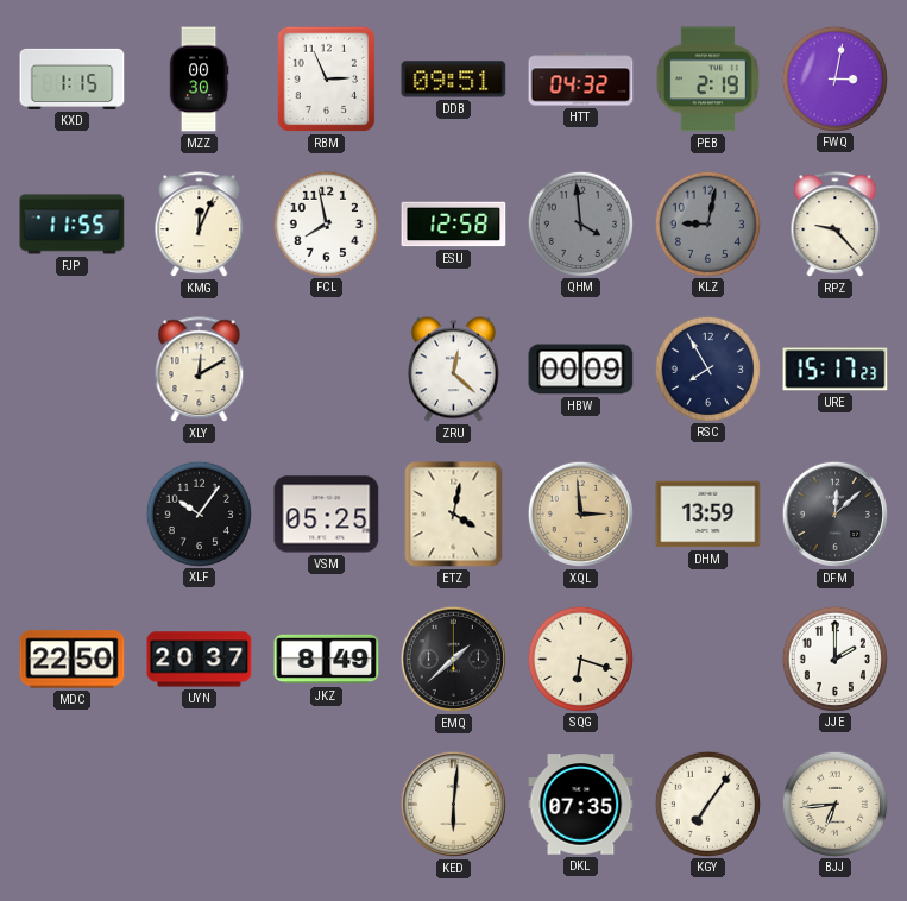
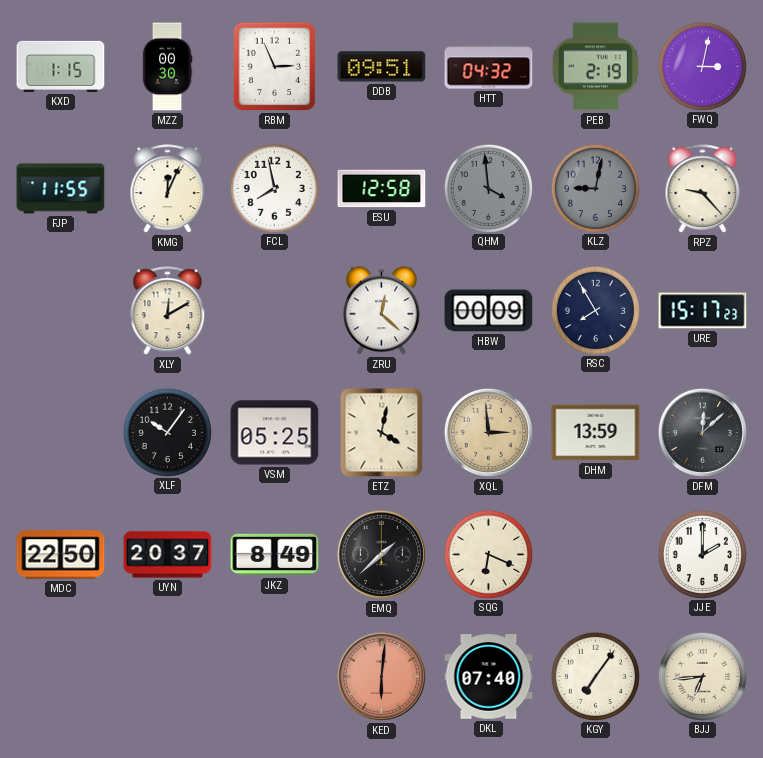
SQG: 6:18 -> 6:19
KED dial: cream -> salmon
DKL: 07:35 -> 07:40
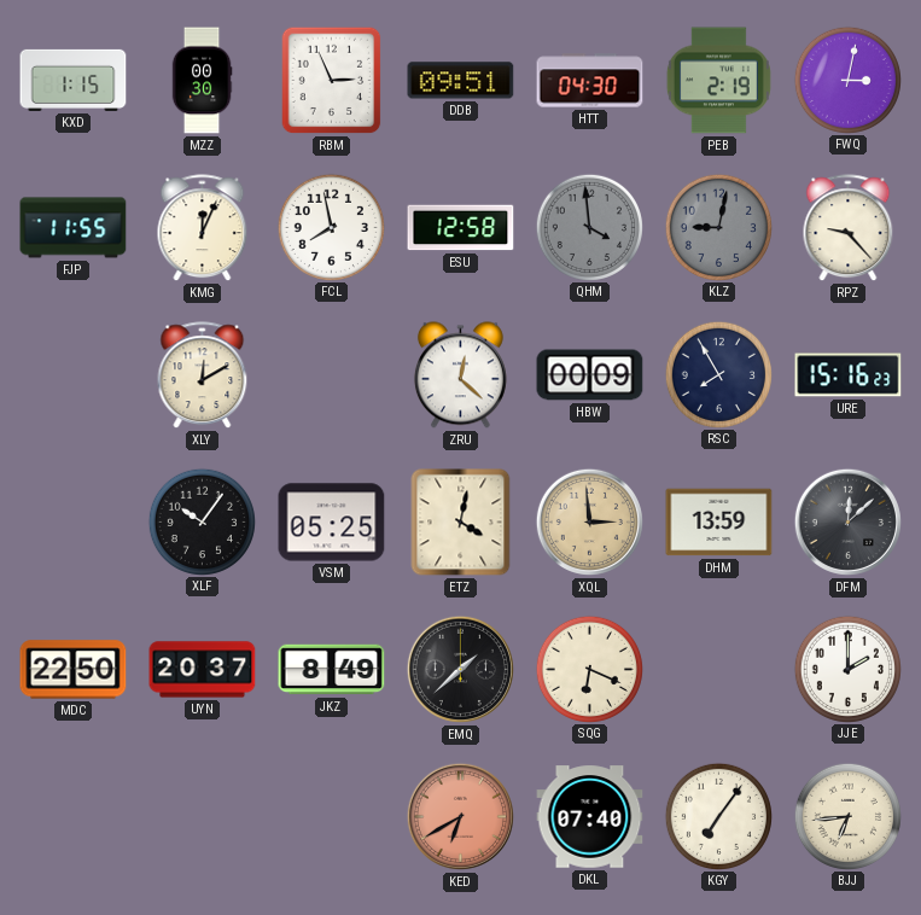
HTT: 04:32 -> 04:30
URE: 15:17 -> 15:16
KED: 6:01 -> 6:40
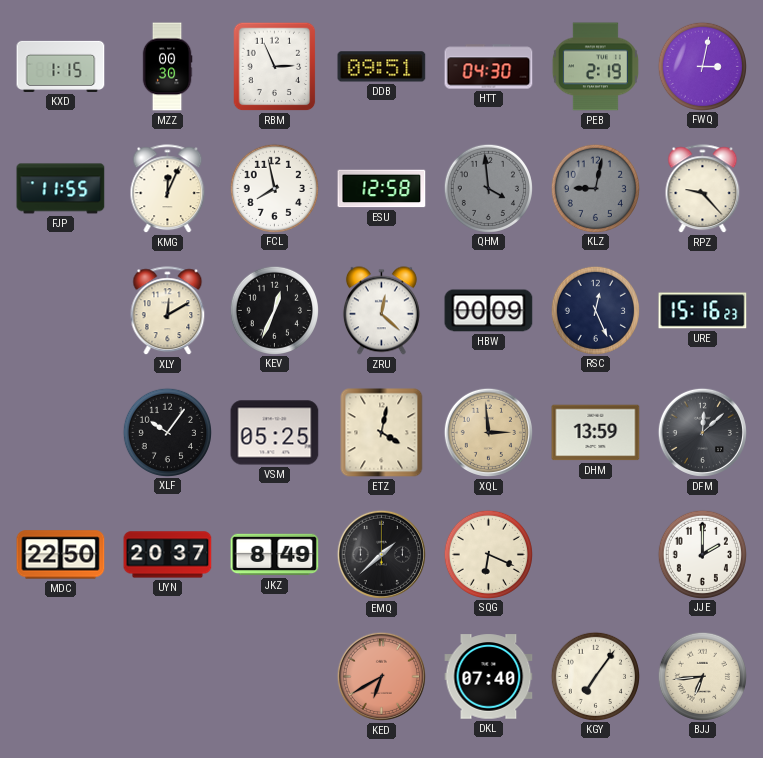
KEV: none -> 12:34
RSC: 7:55 -> 12:26
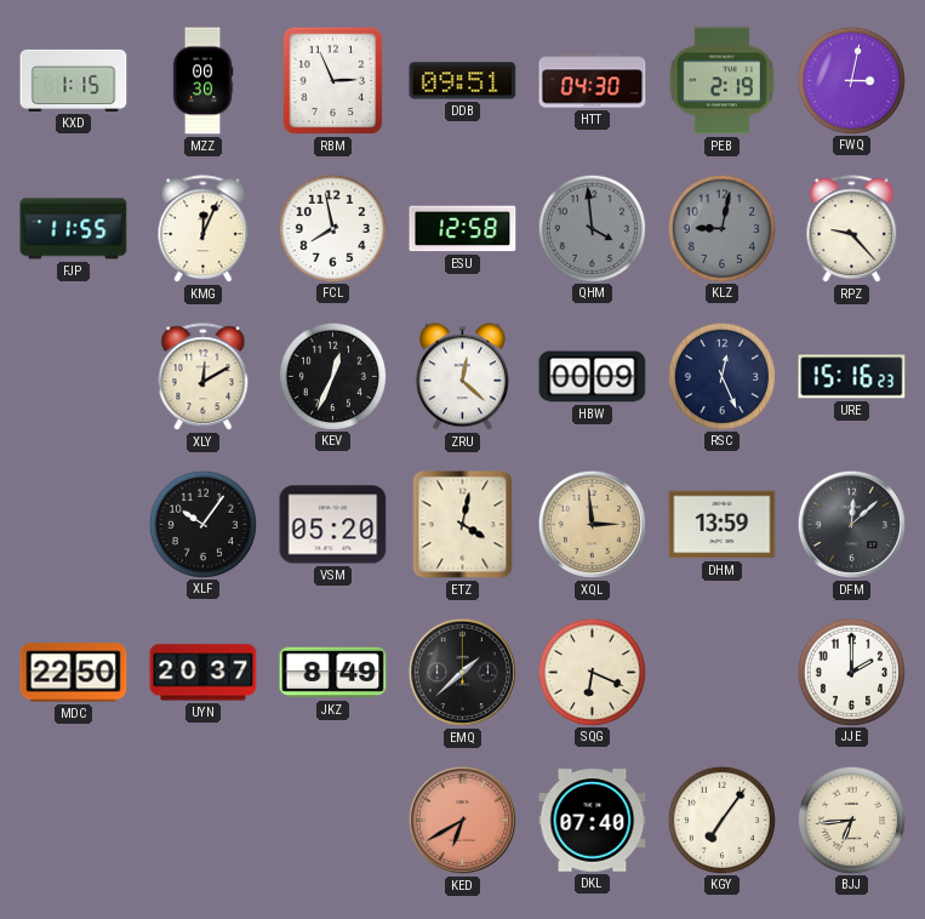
VSM: 05:25 -> 05:20
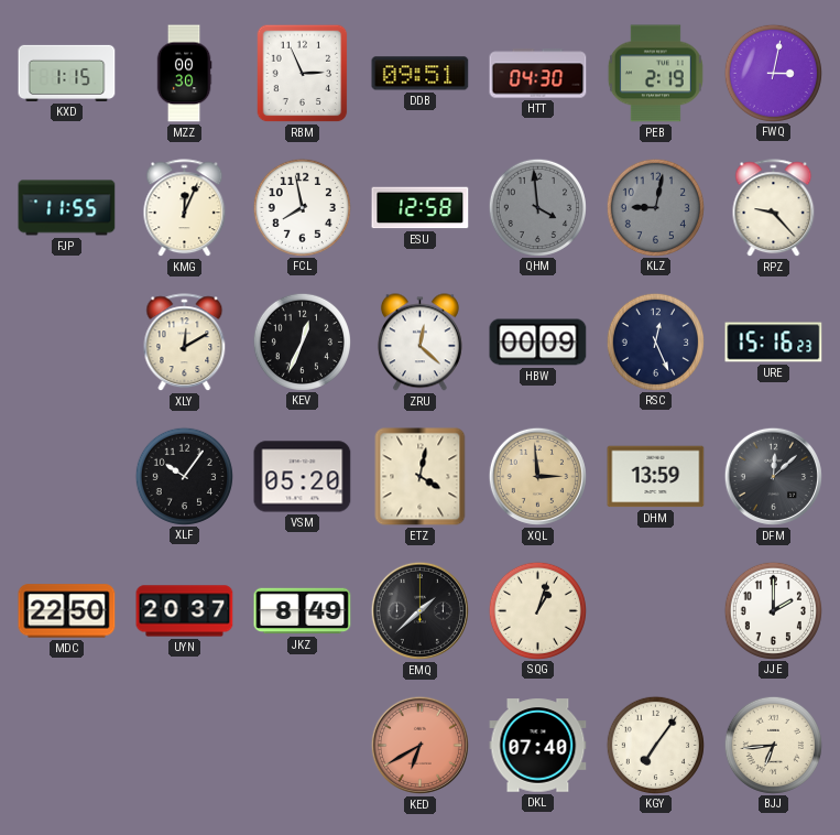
SQG: 6:19 -> 1:03
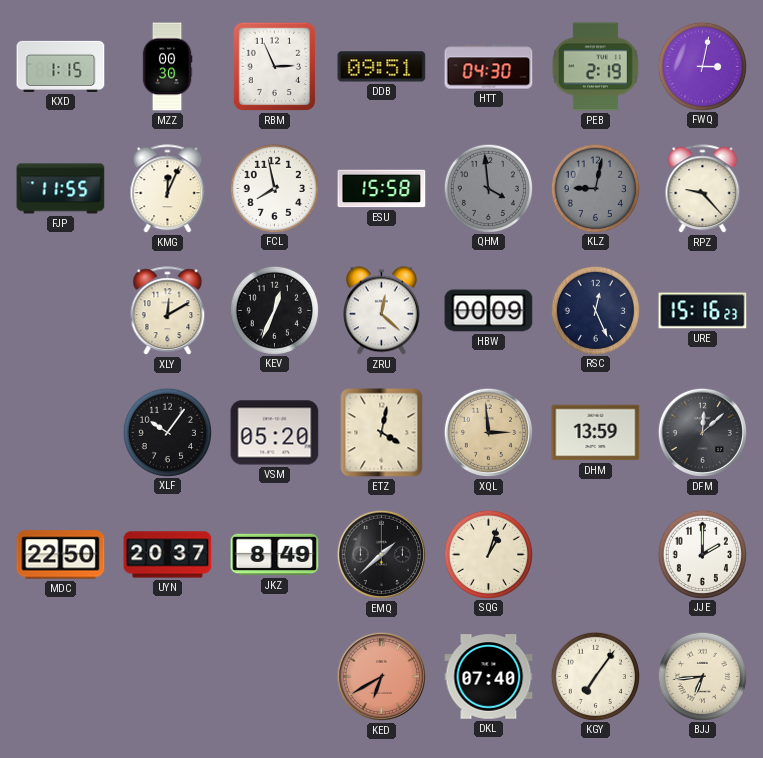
ESU: 12:58 -> 15:58
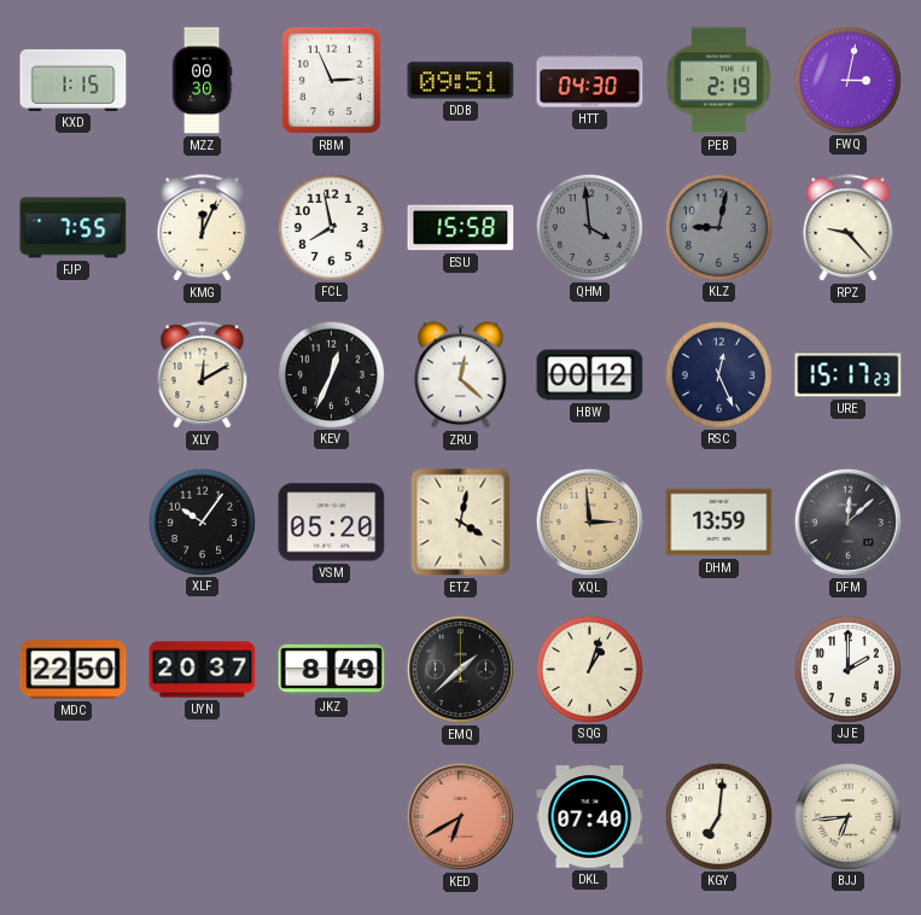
FJP: 11:55 -> 7:55
HBW: 00:09 -> 00:12
URE: 15:16 -> 15:17
KGY: 7:06 -> 7:01
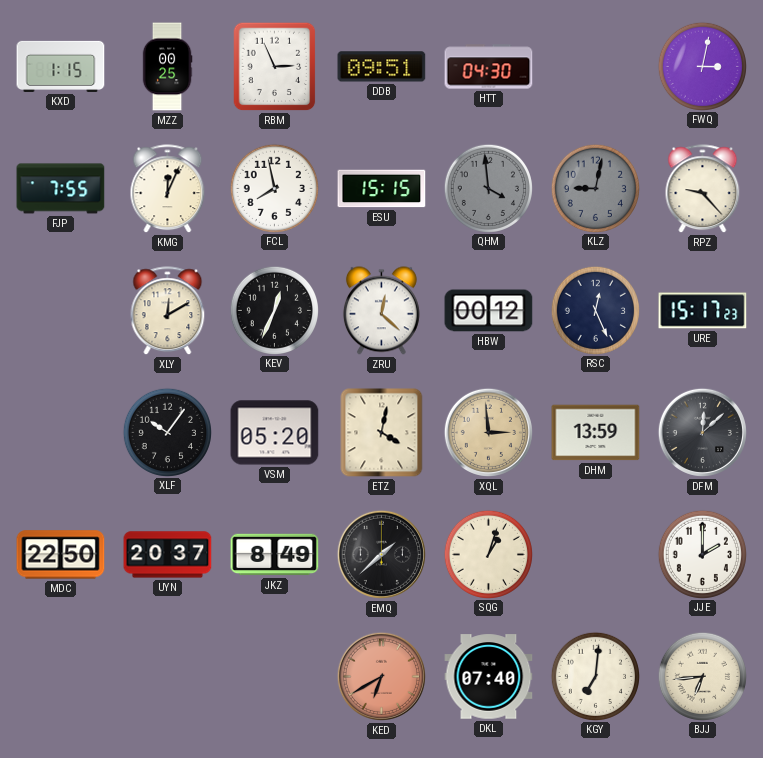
MZZ: 00:30 -> 00:25
PEB: 2:19 -> none
ESU: 15:58 -> 15:15
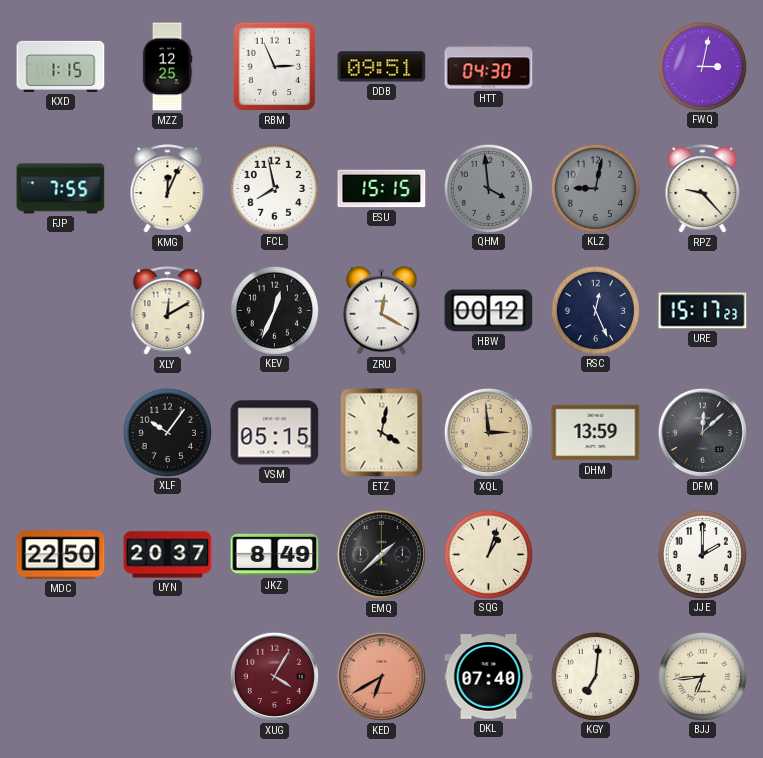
MZZ: 00:25 -> 12:25
ZRU: 12:22 -> 12:20
VSM: 05:20 -> 05:15
XUG: none -> 4:05
